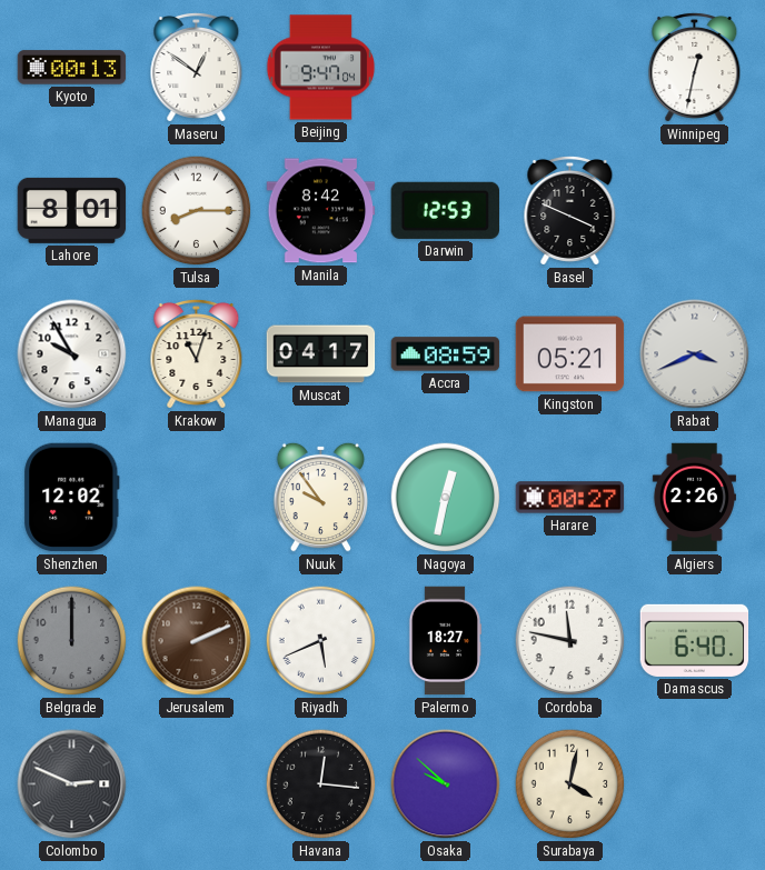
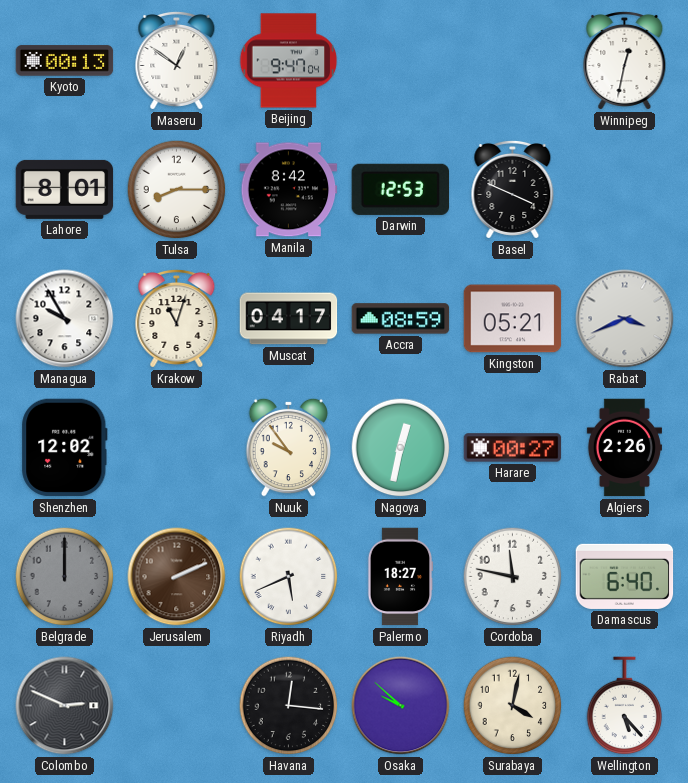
Wellington: none -> 5:23
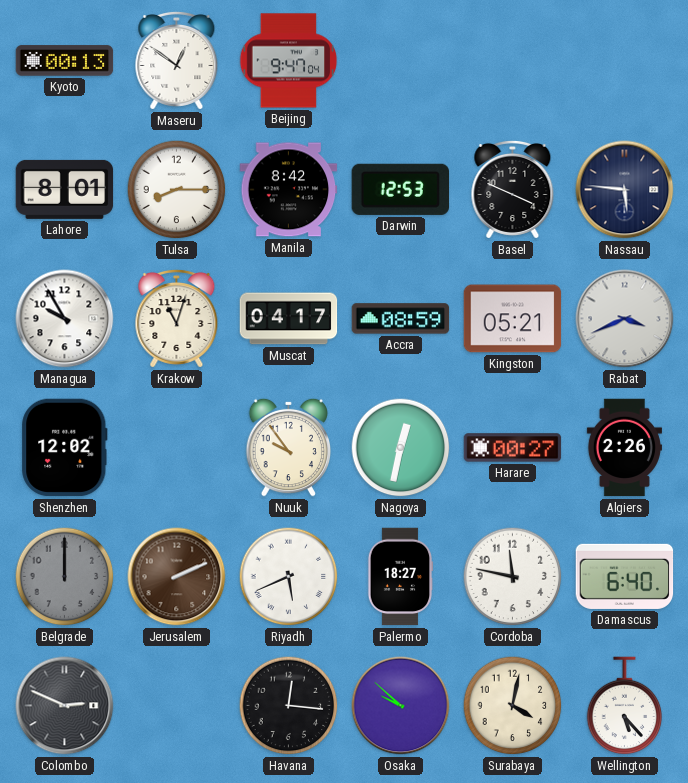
Winnipeg: 12:32 -> none
Nassau: none -> 5:46
